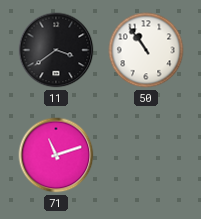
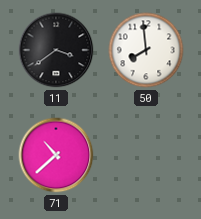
50: 10:54 -> 7:59
71: 11:12 -> 10:38
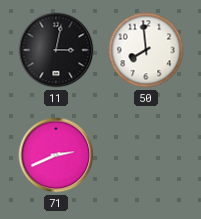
11: 3:39 -> 3:02
71: 10:38 -> 2:41
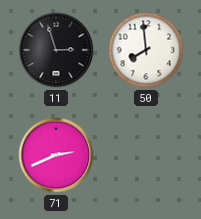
11: 3:02 -> 2:57
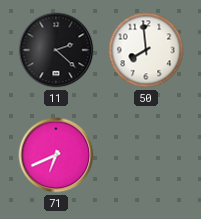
11: 2:57 -> 2:22
71: 2:41 -> 6:41
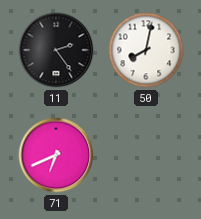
11: 2:22 -> 2:24
50: 7:59 -> 8:02
